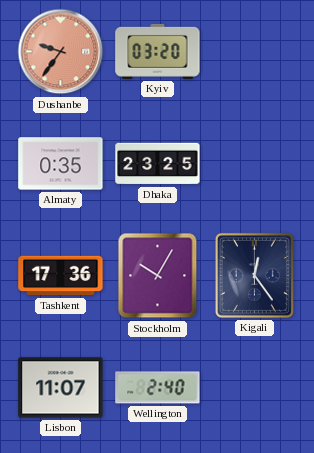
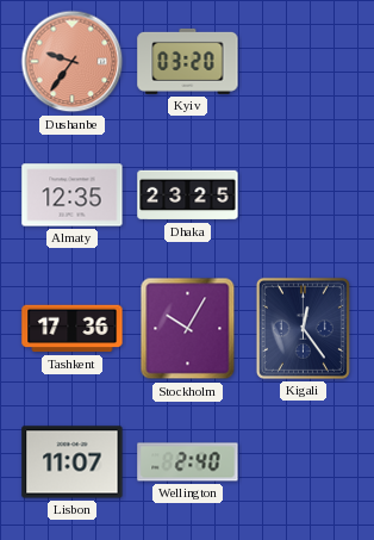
Almaty: 0:35 -> 12:35
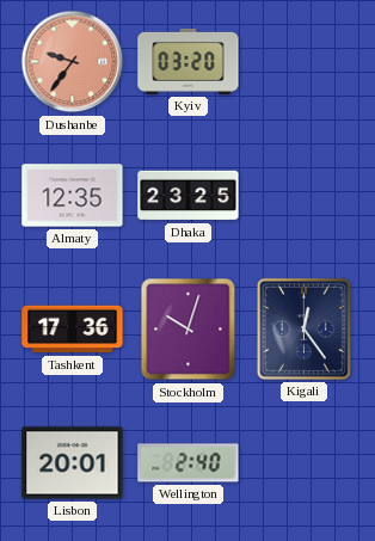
Stockholm: 10:05 -> 10:03
Lisbon: 11:07 -> 20:01
